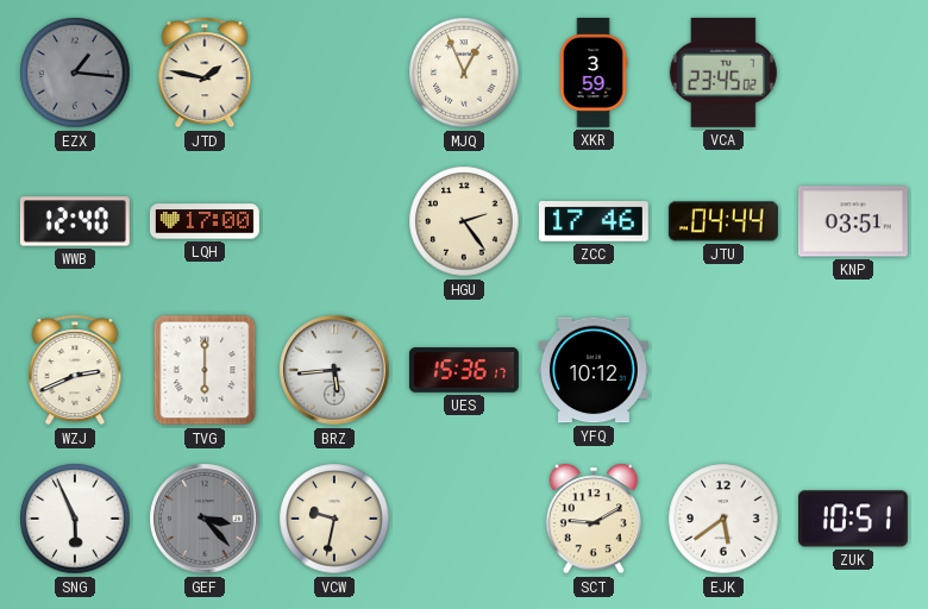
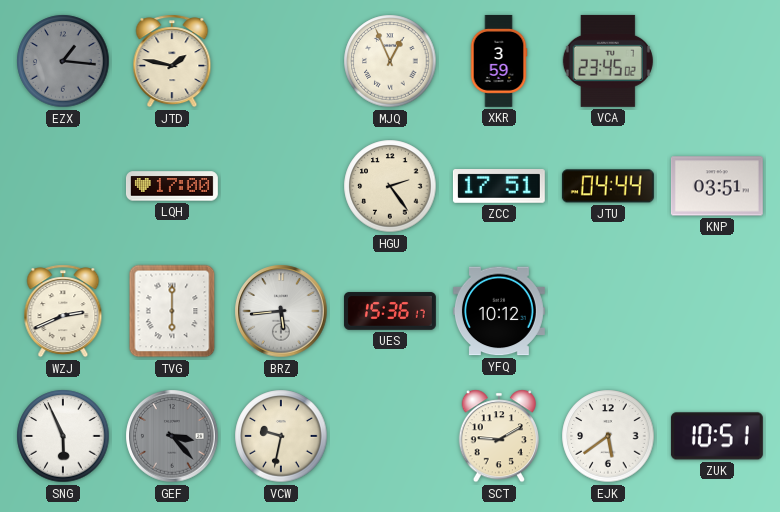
WWB: 12:40 -> none
ZCC: 17:46 -> 17:51
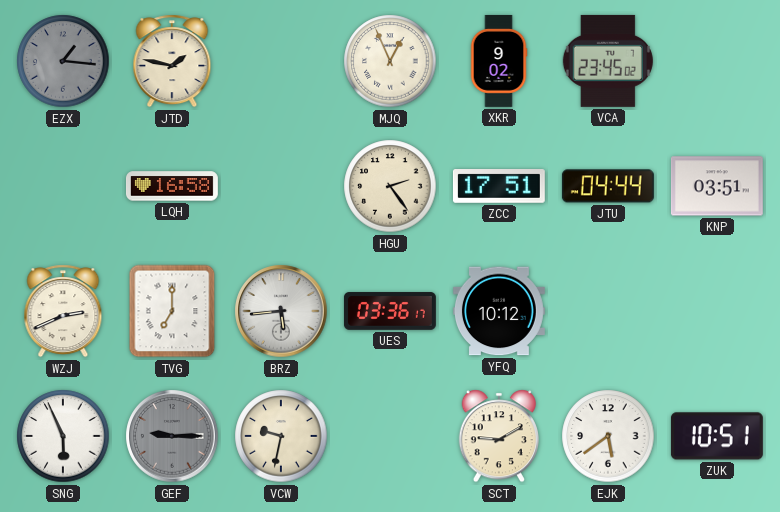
XKR: 3:59 -> 9:02
LQH: 17:00 -> 16:58
TVG: 6:00 -> 7:00
UES: 15:36 -> 03:36
GEF: 3:23 -> 9:15
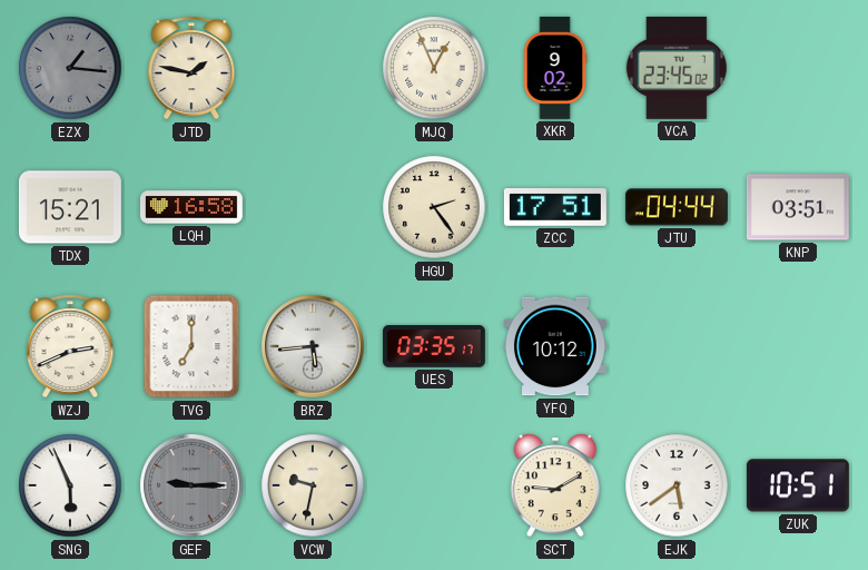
TDX: none -> 15:21
UES: 03:36 -> 03:35
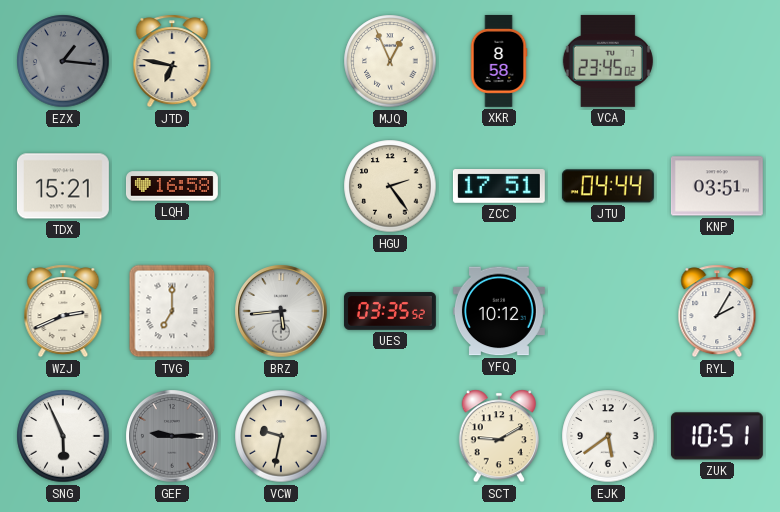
JTD: 1:47 -> 6:47
XKR: 9:02 -> 8:58
UES: 03:35:17 -> 03:35:52
RYL: none -> 2:05
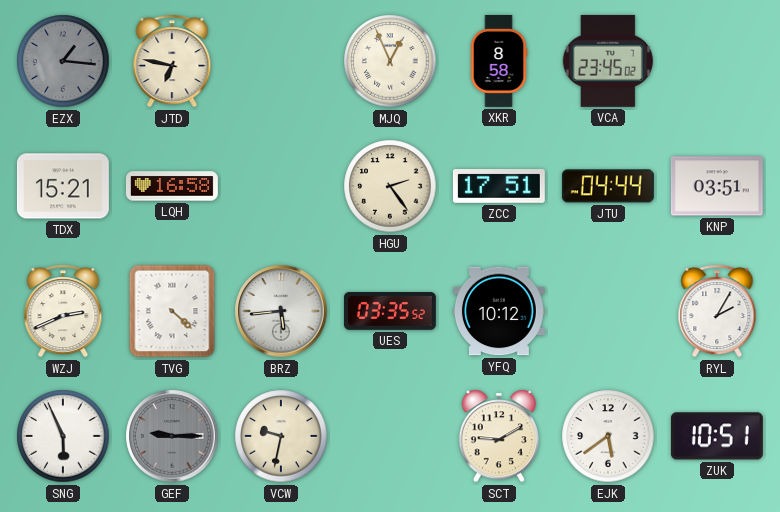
TVG: 7:00 -> 4:22
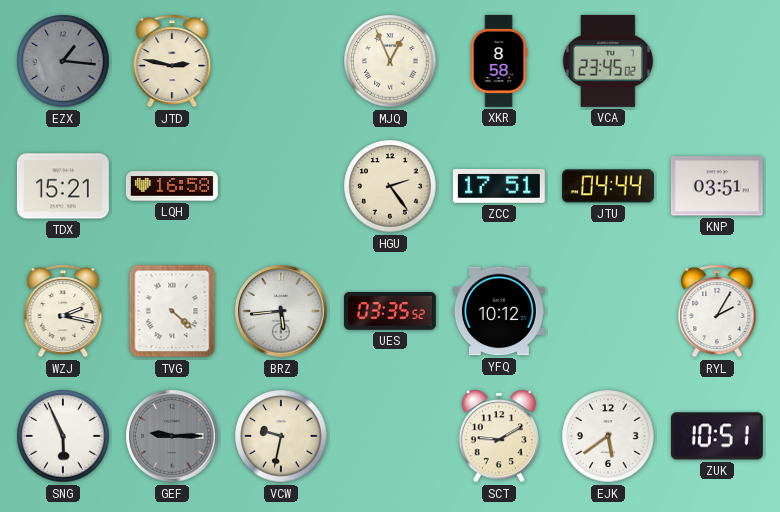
JTD: 6:47 -> 2:47
WZJ: 2:41 -> 2:17
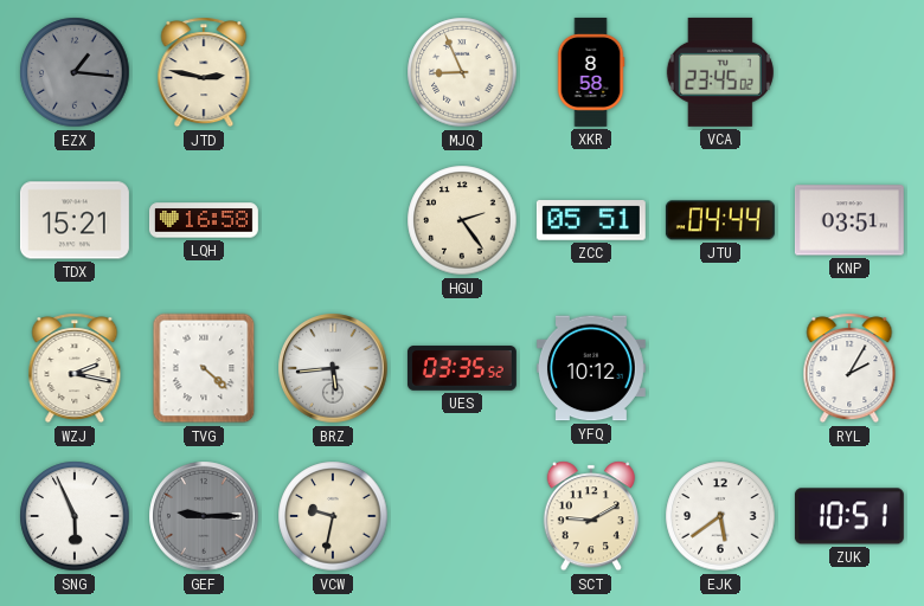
MJQ: 12:56 -> 8:56
ZCC: 17:51 -> 05:51
